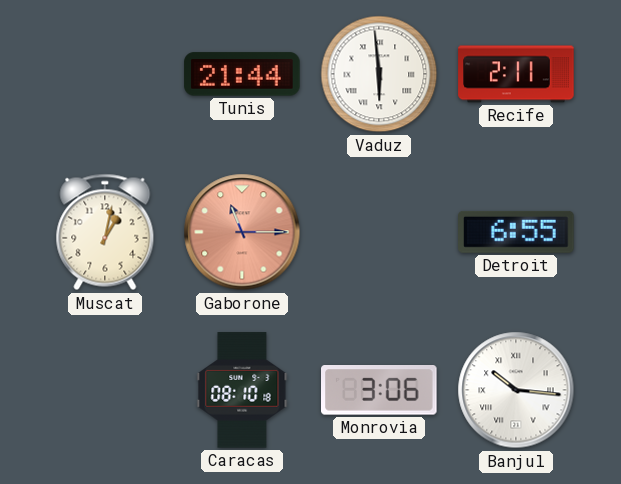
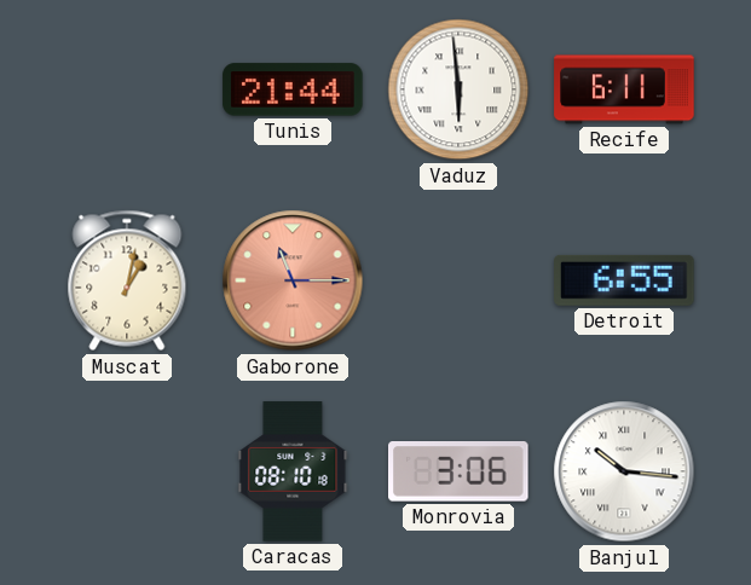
Recife: 2:11 -> 6:11
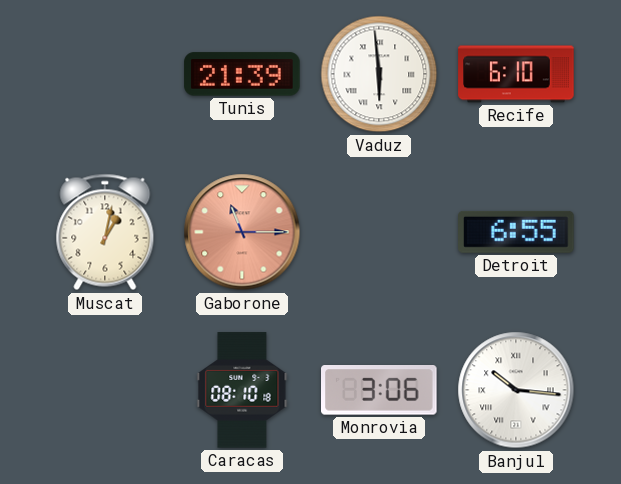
Tunis: 21:44 -> 21:39
Recife: 6:11 -> 6:10
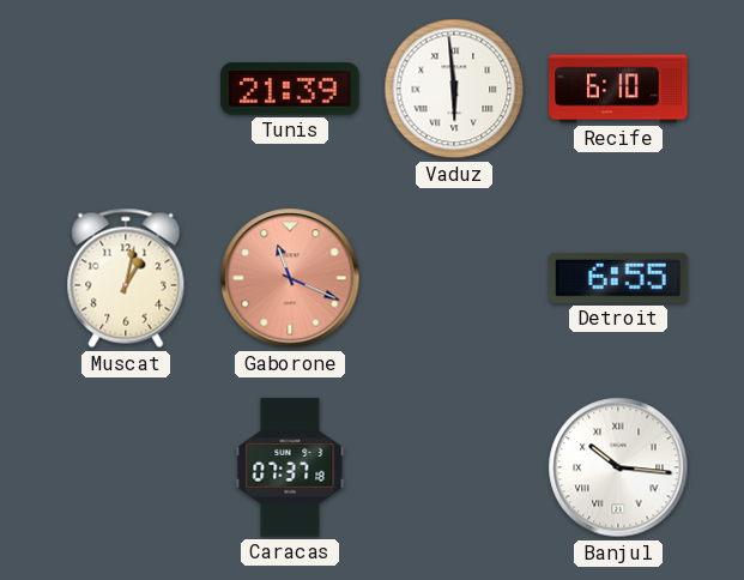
Gaborone: 11:15 -> 11:19
Caracas: 08:10 -> 07:37
Monrovia: 3:06 -> none
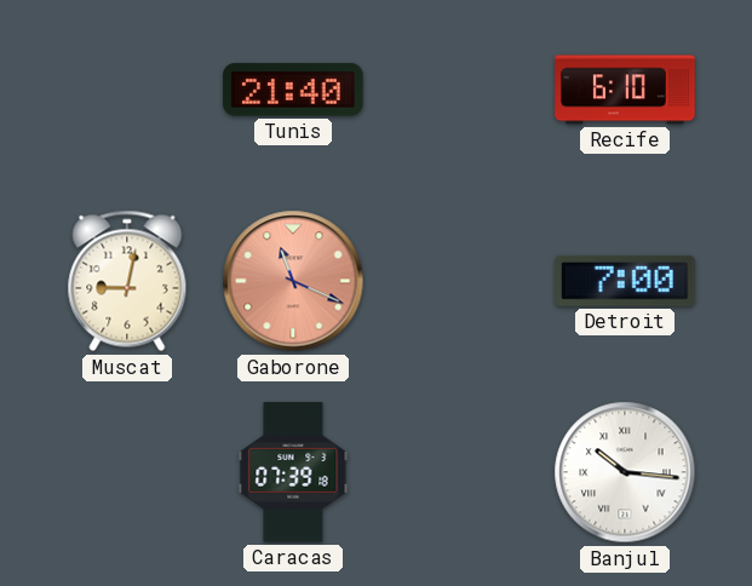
Tunis: 21:39 -> 21:40
Vaduz: 5:59 -> none
Muscat: 1:02 -> 9:02
Detroit: 6:55 -> 7:00
Caracas: 07:37 -> 07:39
